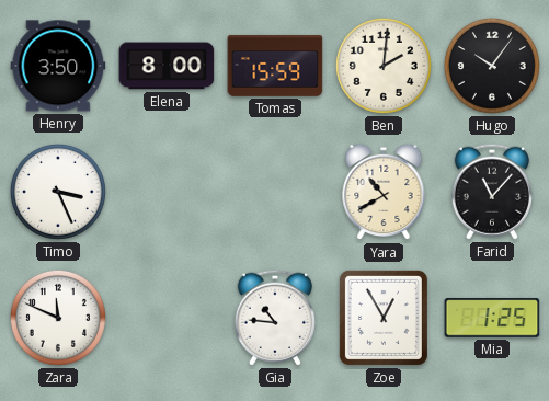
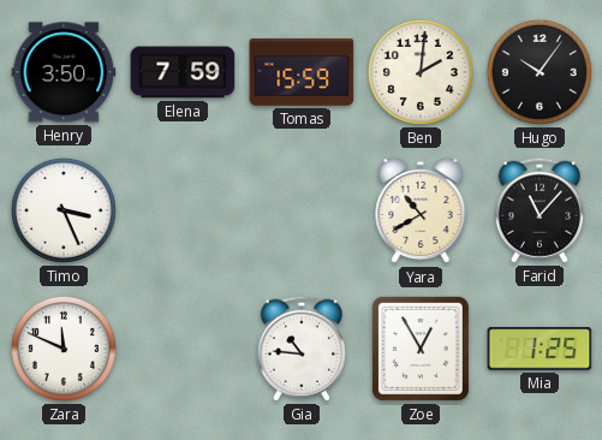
Elena: 8:00 -> 7:59
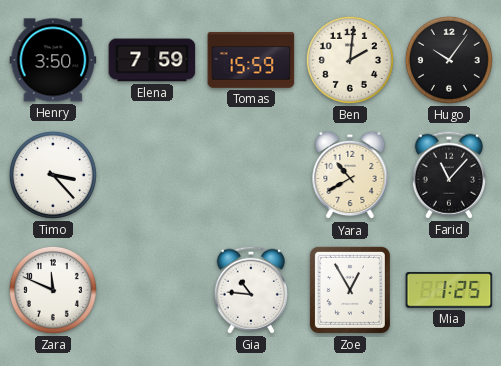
Timo: 3:26 -> 3:23
